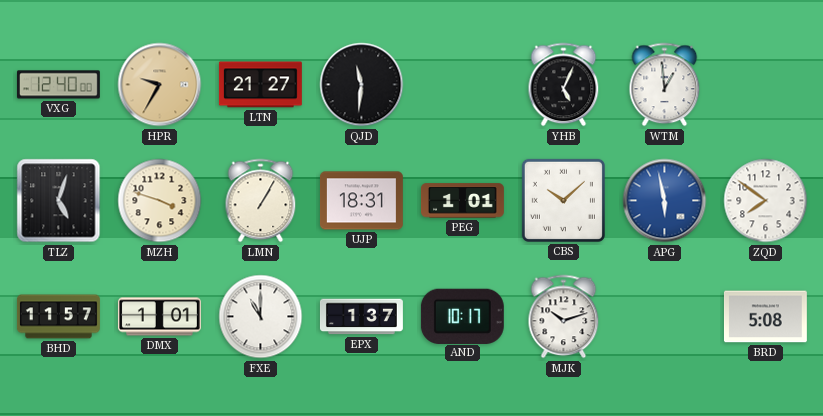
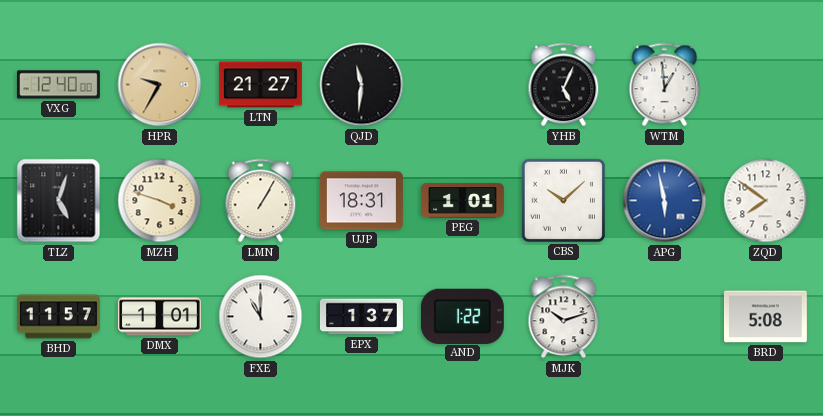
AND: 10:17 -> 1:22
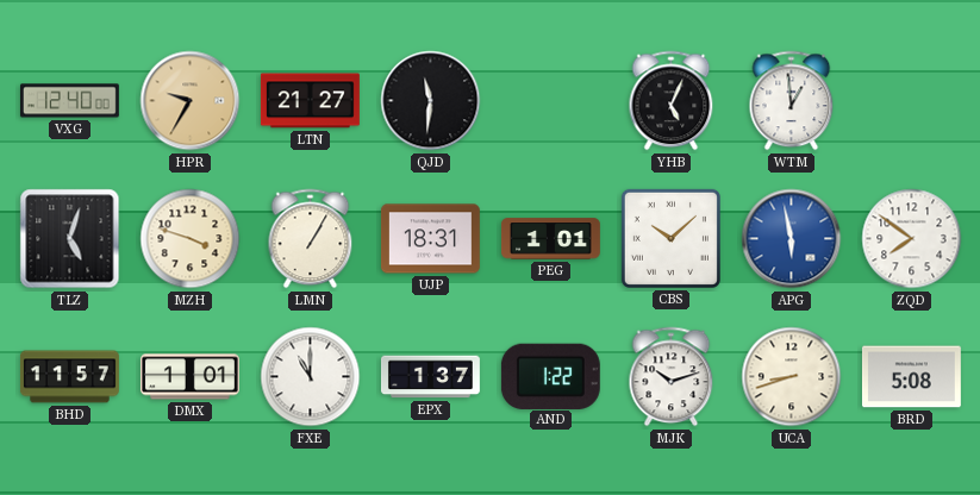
UCA: none -> 8:42
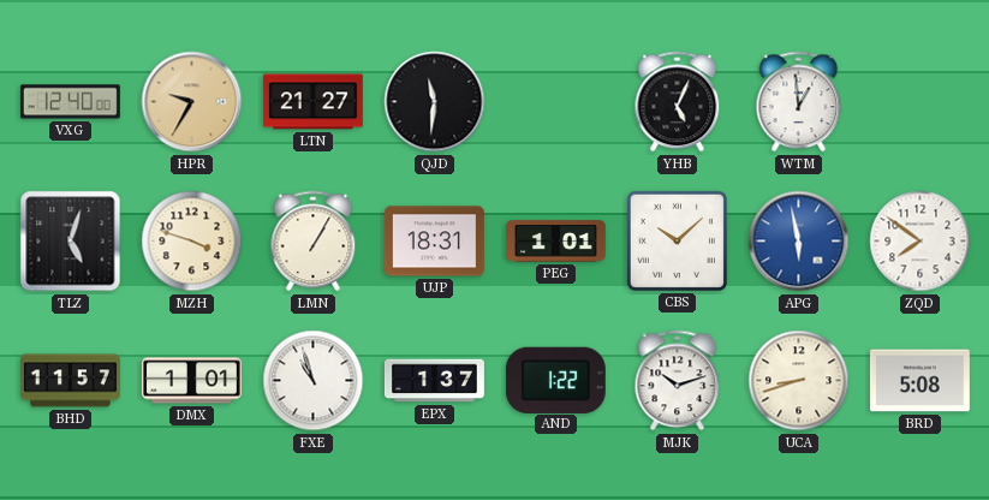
FXE: 11:00 -> 10:57
